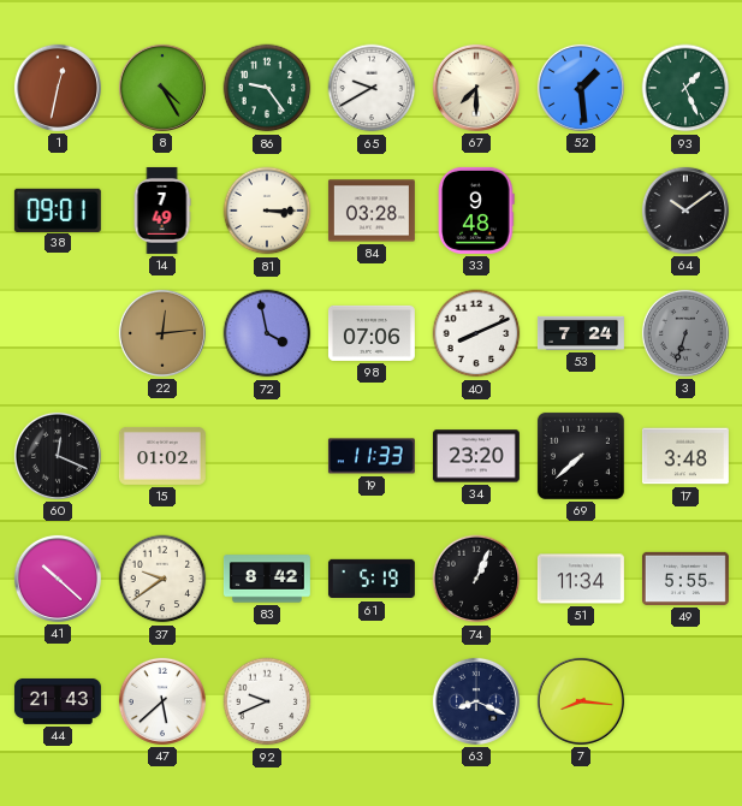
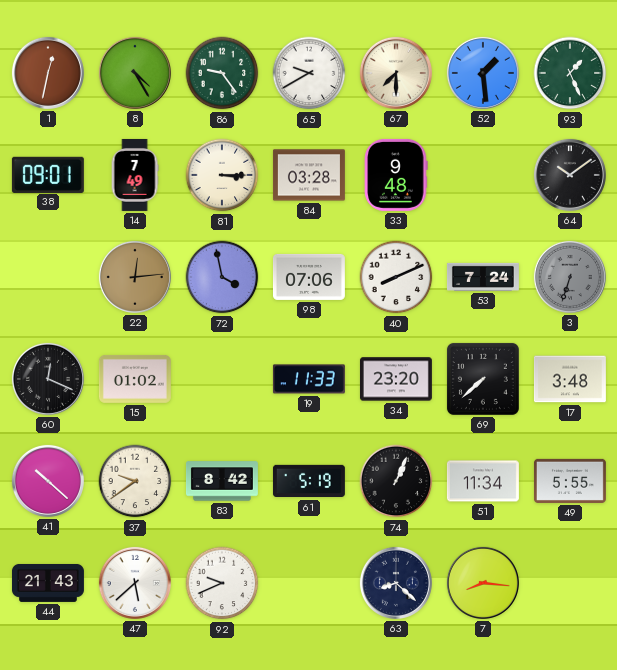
63: 8:19 -> 8:22
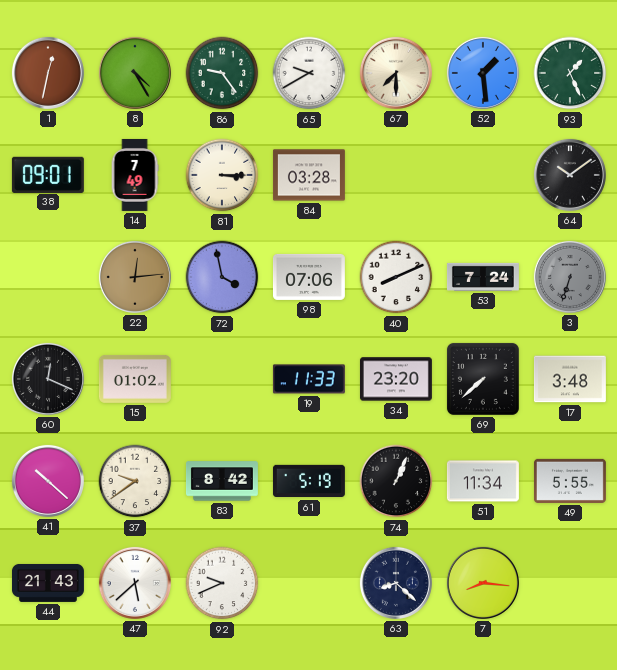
33: 9:48 -> none
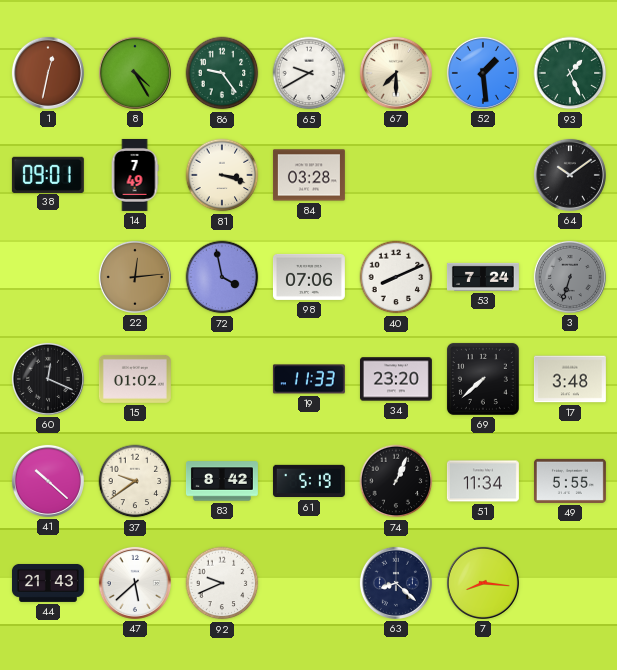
81: 3:15 -> 3:18
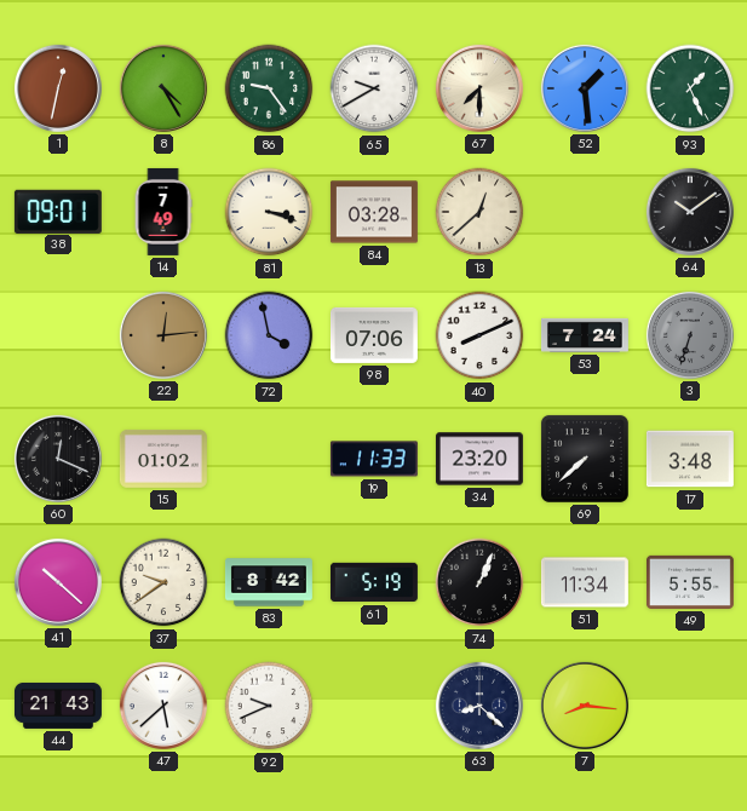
13: none -> 12:38
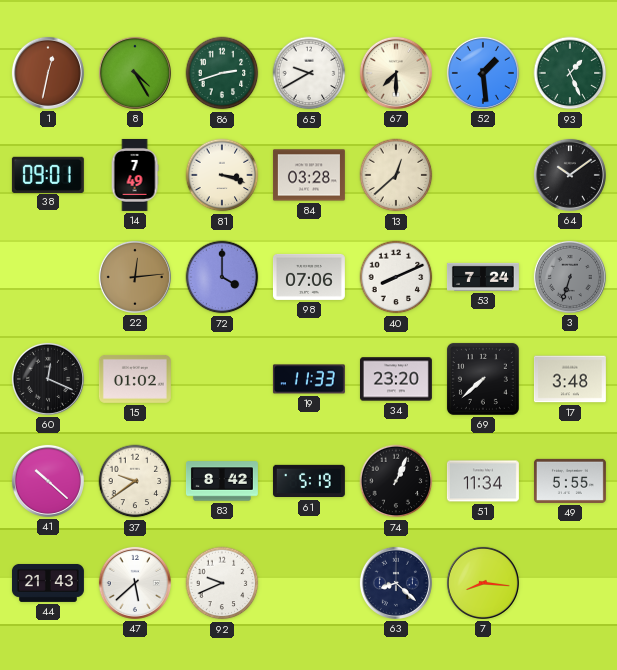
86: 9:24 -> 2:42
72: 3:58 -> 4:00
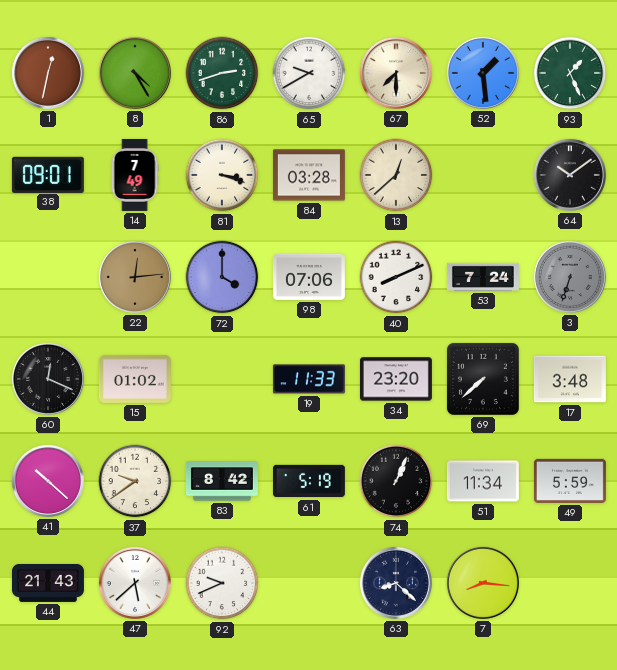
49: 5:55 -> 5:59
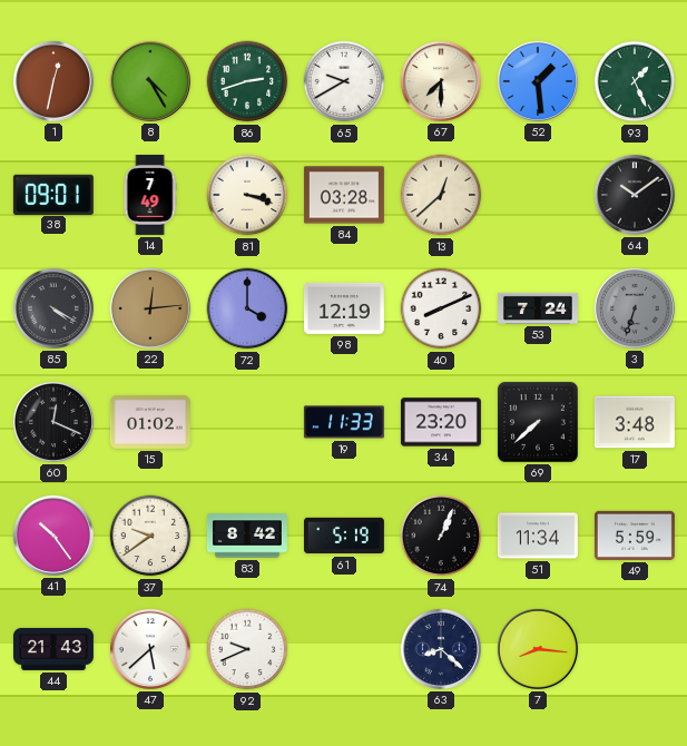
85: none -> 4:20
98: 07:06 -> 12:19
41: 10:22 -> 10:24
